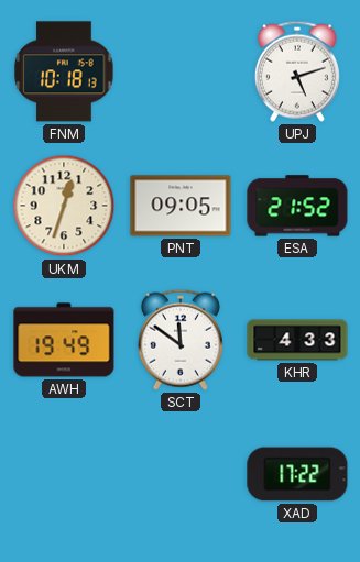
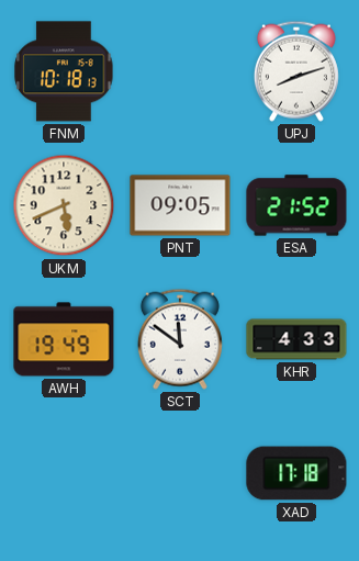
UPJ: 5:12 -> 8:12
UKM: 12:33 -> 5:41
XAD: 17:22 -> 17:18
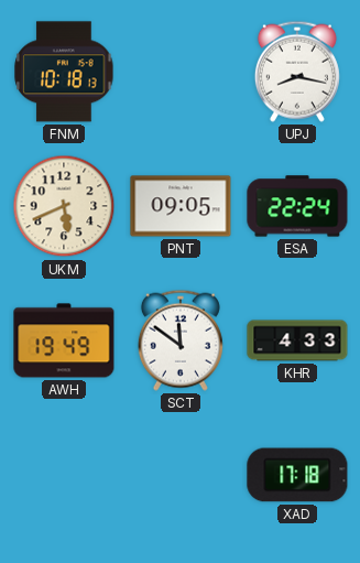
UPJ: 8:12 -> 8:17
ESA: 21:52 -> 22:24
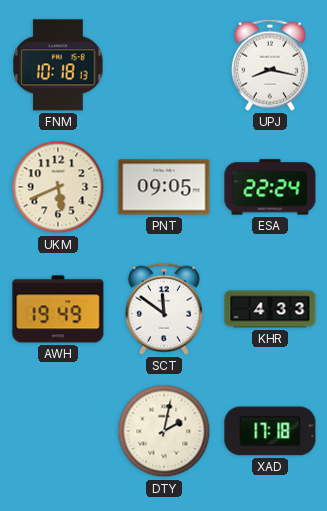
DTY: none -> 2:02
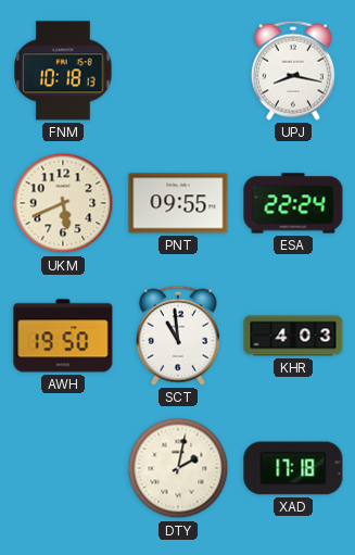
PNT: 09:05 -> 09:55
AWH: 19:49 -> 19:50
SCT: 11:51 -> 10:59
KHR: 4:33 -> 4:03
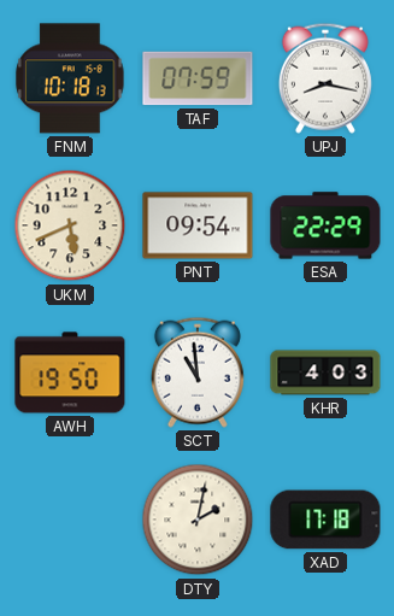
TAF: none -> 07:59
PNT: 09:55 -> 09:54
ESA: 22:24 -> 22:29
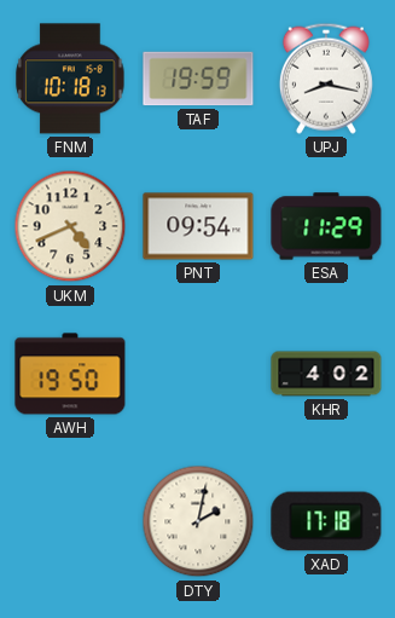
TAF: 07:59 -> 19:59
UKM: 5:41 -> 4:41
ESA: 22:29 -> 11:29
SCT: 10:59 -> none
KHR: 4:03 -> 4:02
